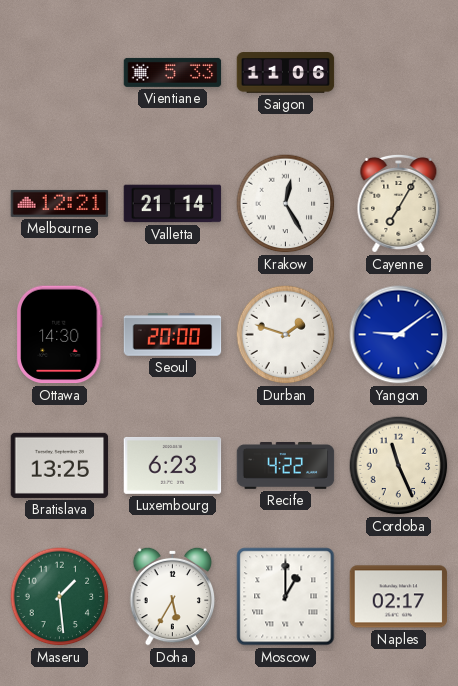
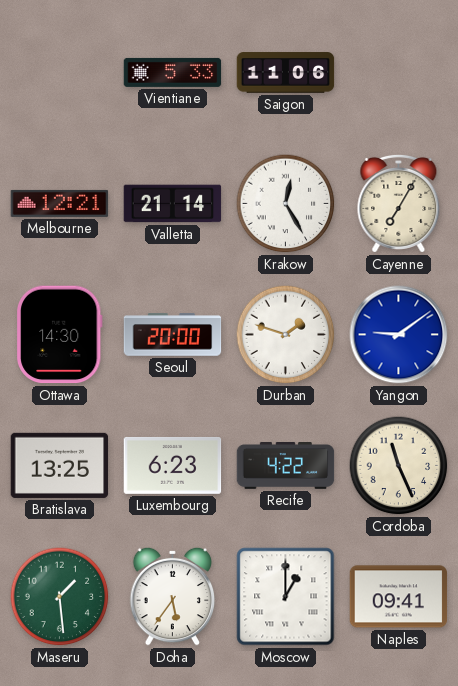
Doha: 5:35 -> 5:36
Naples: 02:17 -> 09:41
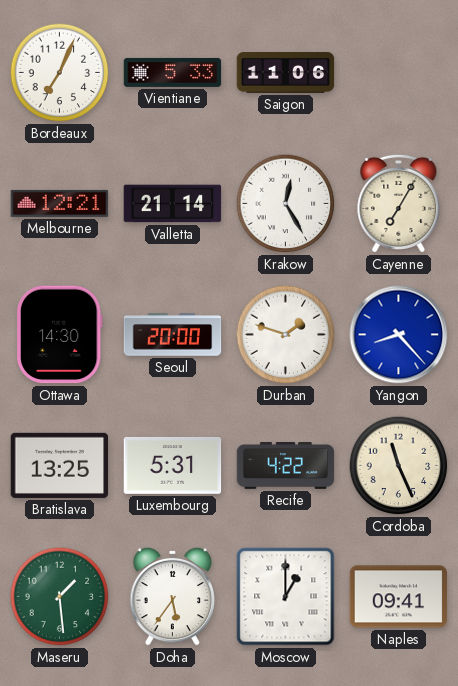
Bordeaux: none -> 7:04
Yangon: 9:09 -> 8:23
Luxembourg: 6:23 -> 5:31
